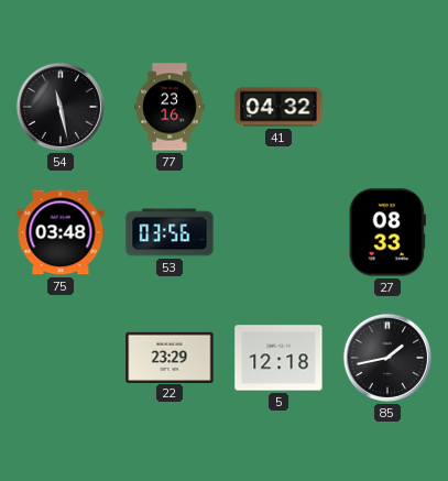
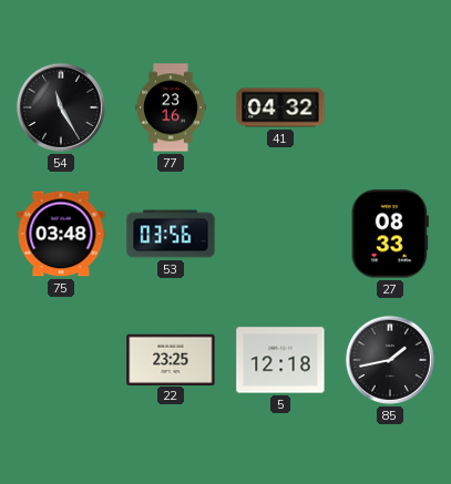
54: 11:28 -> 11:25
22: 23:29 -> 23:25
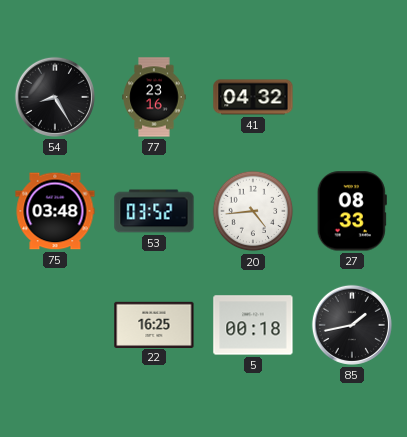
54: 11:25 -> 8:25
53: 03:56 -> 03:52
20: none -> 4:44
22: 23:25 -> 16:25
5: 12:18 -> 00:18
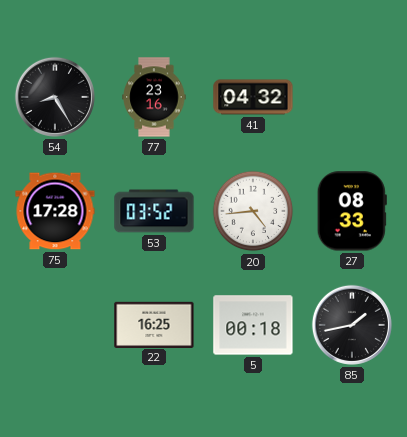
75: 03:48 -> 17:28
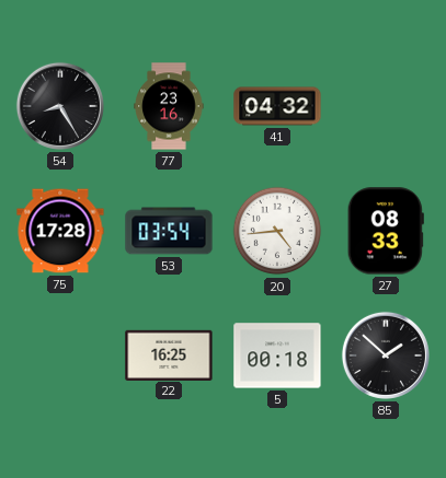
53: 03:52 -> 03:54
85: 1:43 -> 1:52
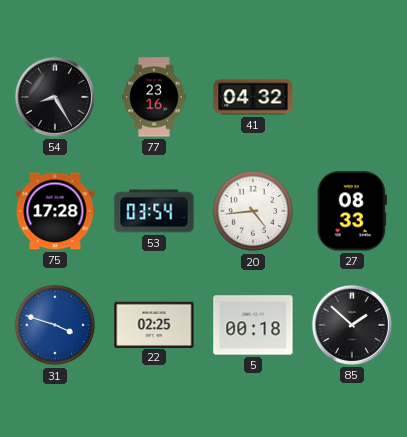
31: none -> 3:48
22: 16:25 -> 02:25
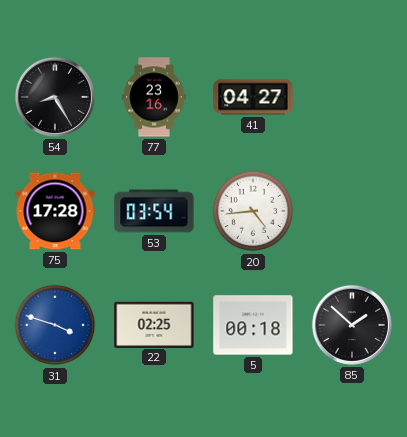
41: 04:32 -> 04:27
27: 08:33 -> none
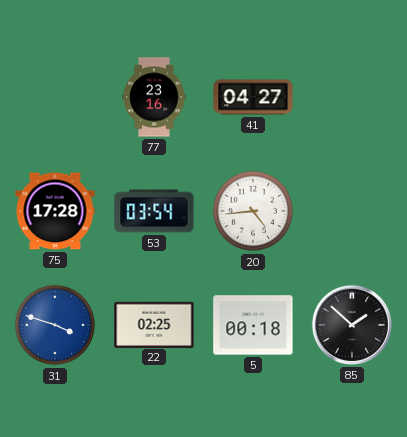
54: 8:25 -> none
